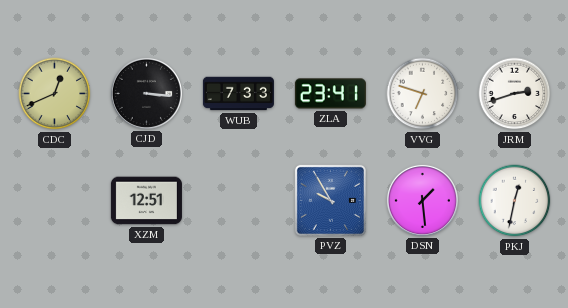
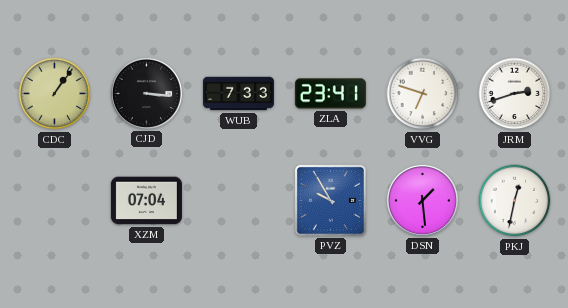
CDC: 12:41 -> 1:06
XZM: 12:51 -> 07:04
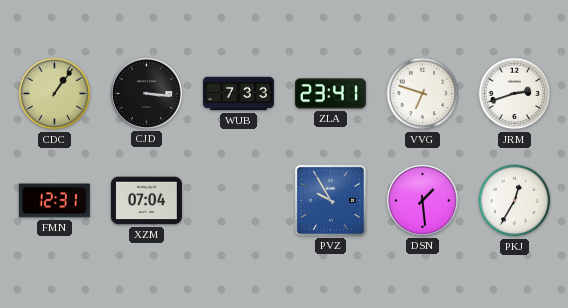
FMN: none -> 12:31
PKJ: 12:32 -> 12:35
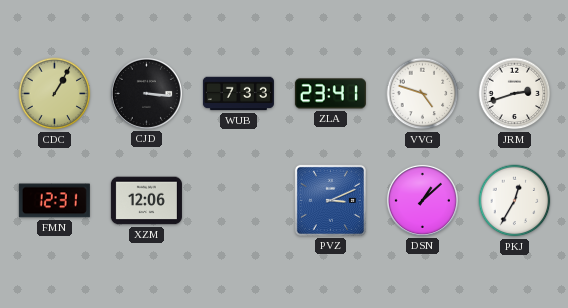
CDC: 1:06 -> 1:05
VVG: 6:48 -> 4:48
XZM: 07:04 -> 12:06
PVZ: 9:55 -> 3:11
DSN: 1:29 -> 1:08
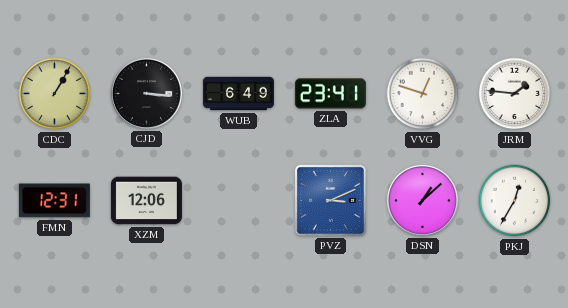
WUB: 7:33 -> 6:49
VVG: 4:48 -> 12:48
JRM: 2:42 -> 1:46
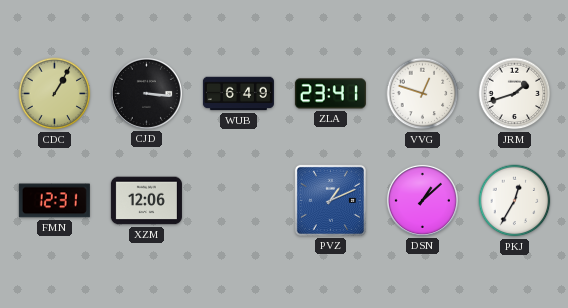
JRM: 1:46 -> 1:42
PVZ: 3:11 -> 1:11
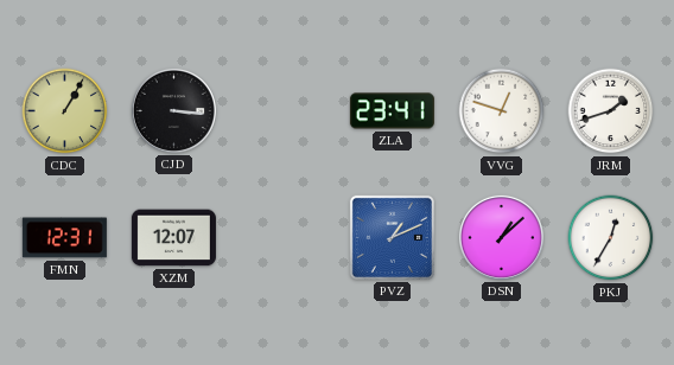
WUB: 6:49 -> none
XZM: 12:06 -> 12:07
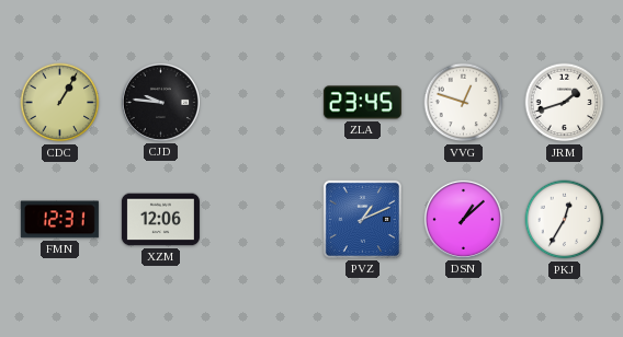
CJD: 3:16 -> 9:46
ZLA: 23:41 -> 23:45
XZM: 12:07 -> 12:06
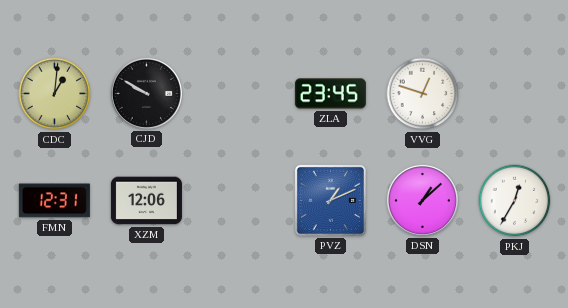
CDC: 1:05 -> 1:01
CJD: 9:46 -> 9:50
JRM: 1:42 -> none
